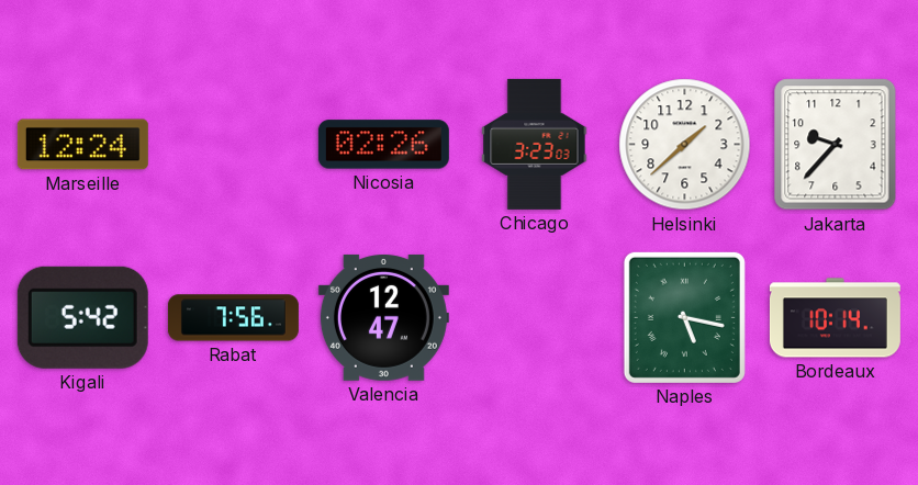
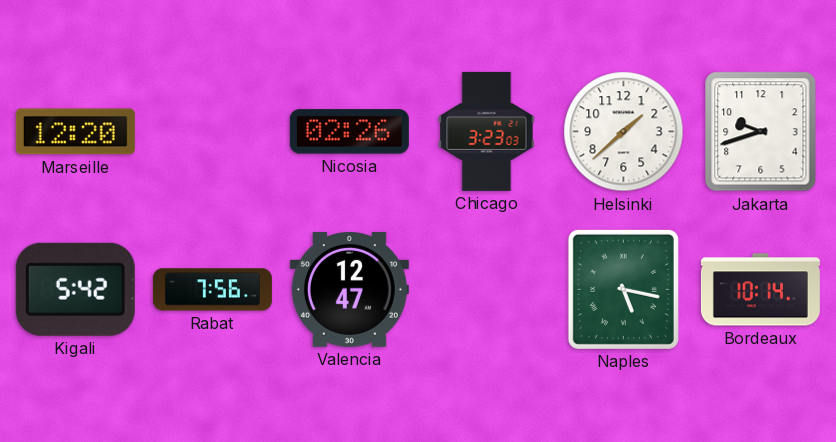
Marseille: 12:24 -> 12:20
Jakarta: 9:37 -> 9:42
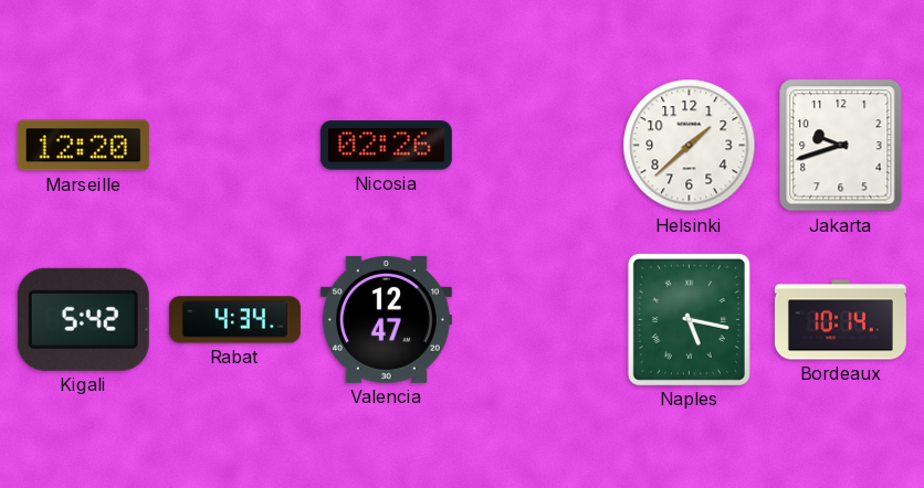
Chicago: 3:23 -> none
Rabat: 7:56 -> 4:34
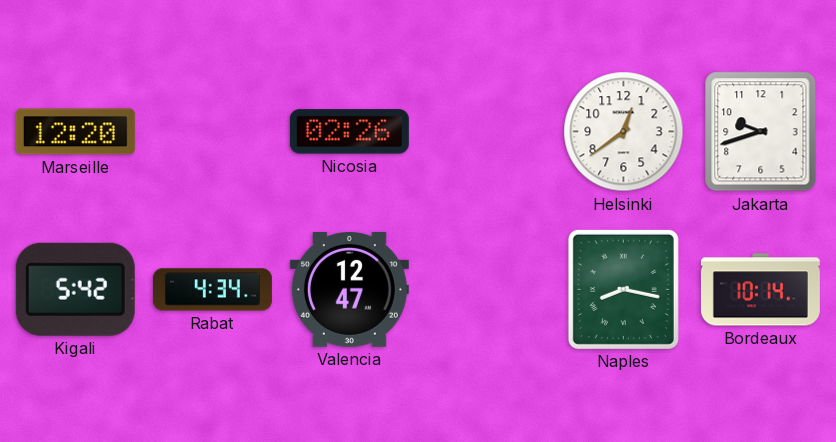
Helsinki: 1:38 -> 12:39
Naples: 5:17 -> 8:17
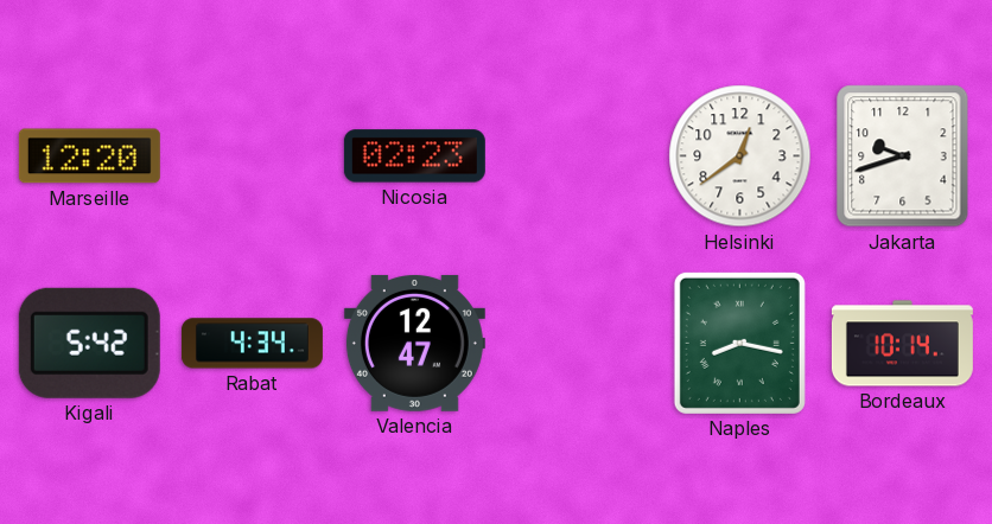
Nicosia: 02:26 -> 02:23
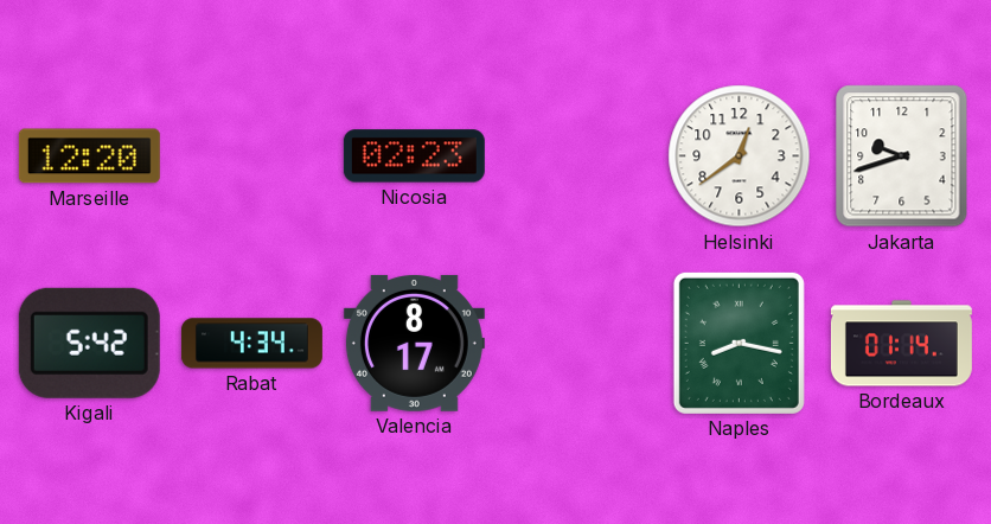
Valencia: 12:47 -> 8:17
Bordeaux: 10:14 -> 01:14
